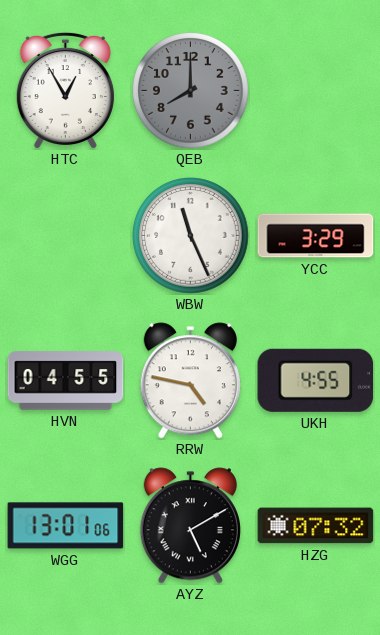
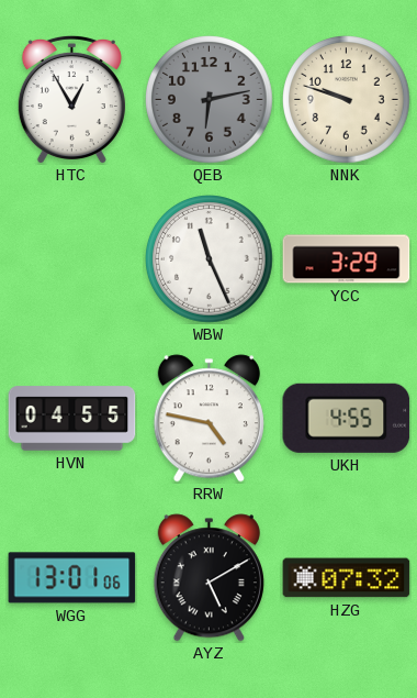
QEB: 8:00 -> 6:13
NNK: none -> 9:48
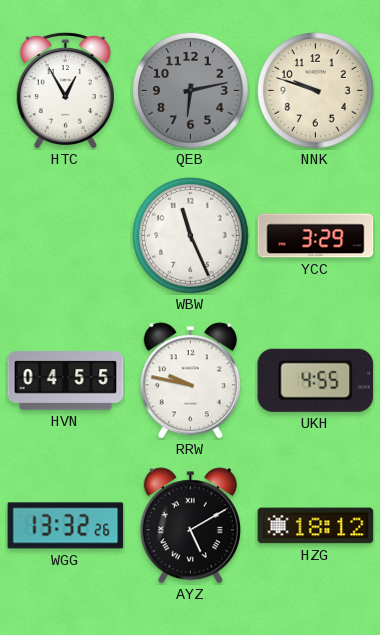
RRW: 4:47 -> 9:47
WGG: 13:01 -> 13:32
HZG: 07:32 -> 18:12
